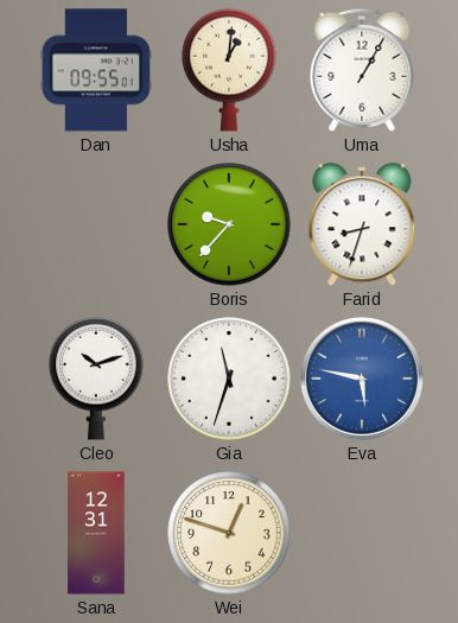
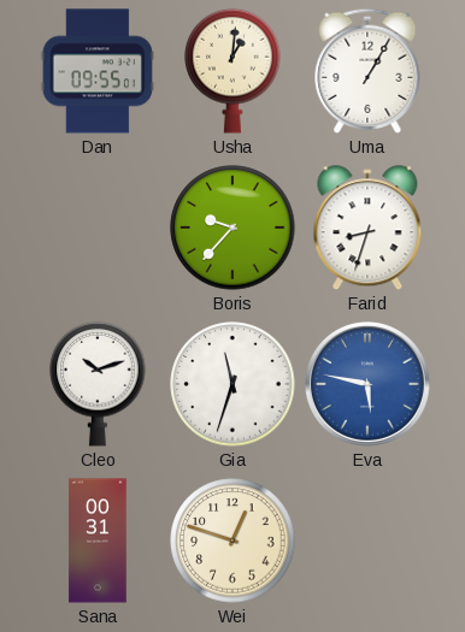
Sana: 12:31 -> 00:31
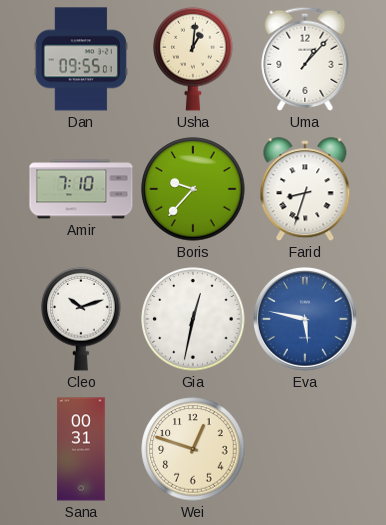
Uma: 1:05 -> 1:07
Amir: none -> 7:10
Gia: 11:33 -> 12:32
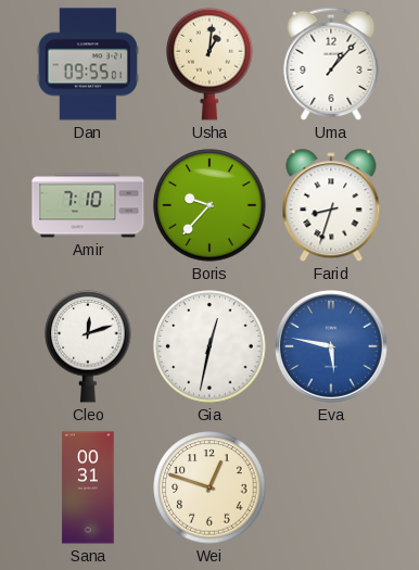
Cleo: 10:12 -> 12:12
